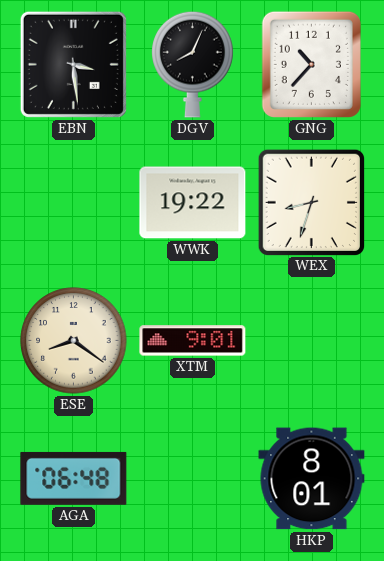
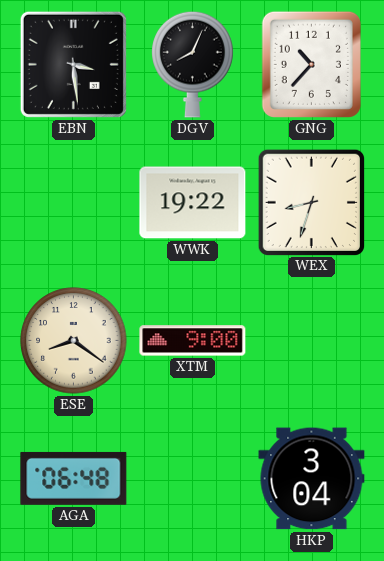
XTM: 9:01 -> 9:00
HKP: 8:01 -> 3:04
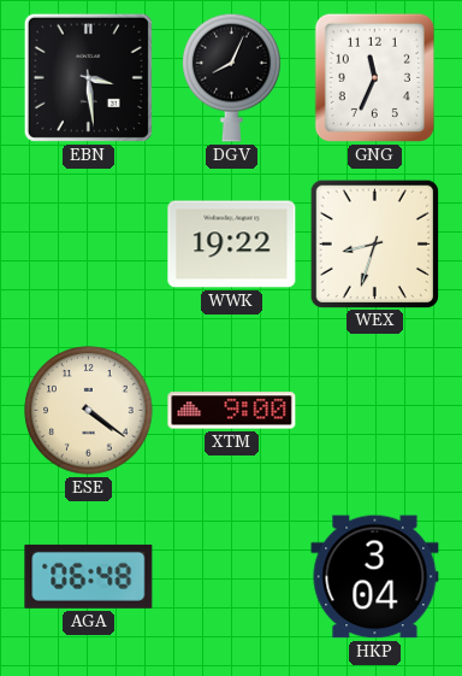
GNG: 10:37 -> 11:34
ESE: 8:21 -> 4:21
